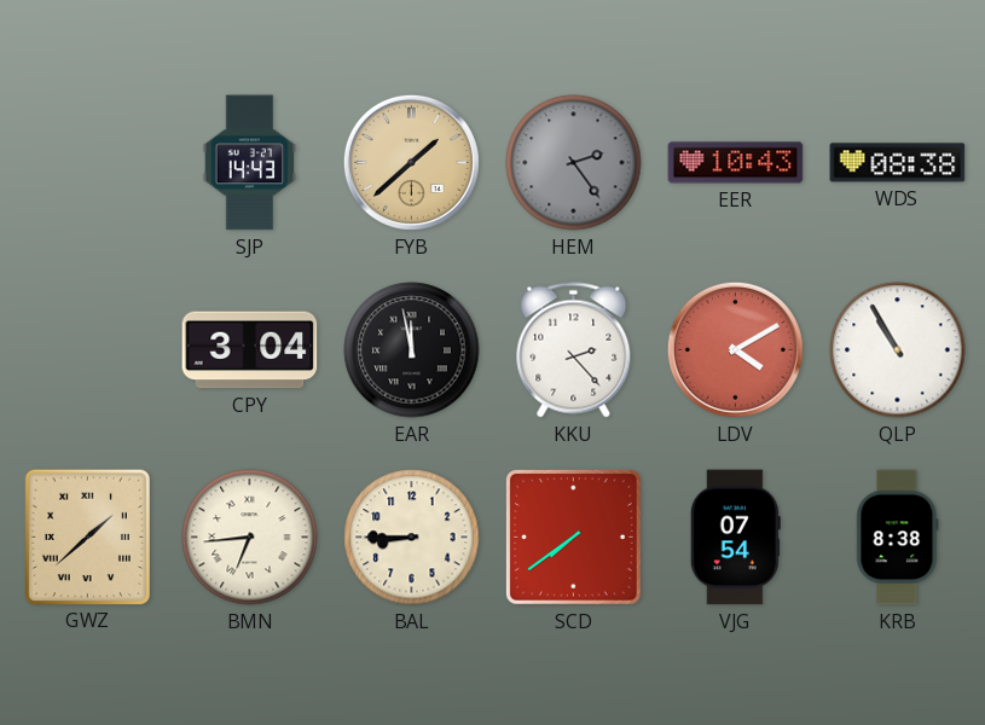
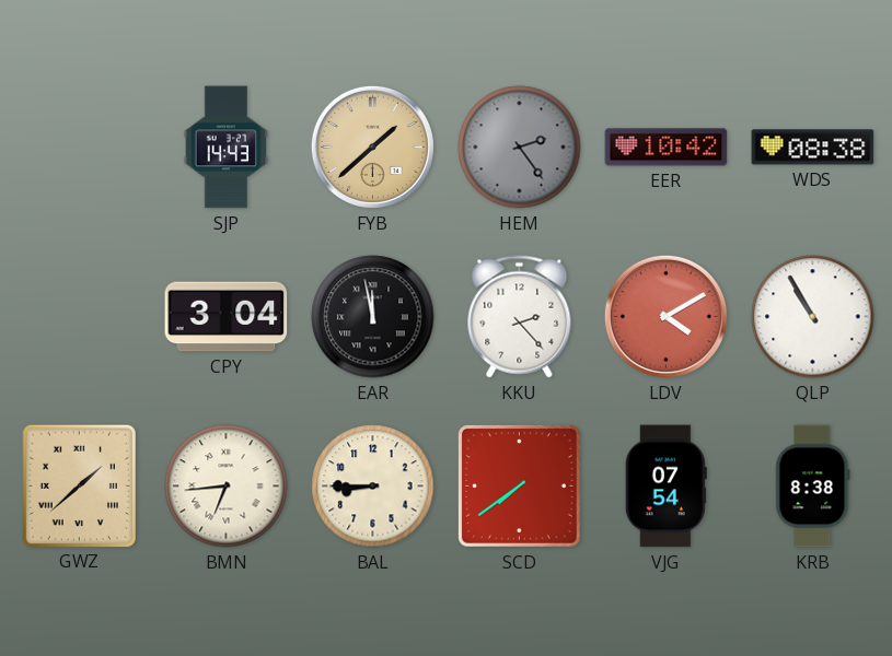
EER: 10:43 -> 10:42
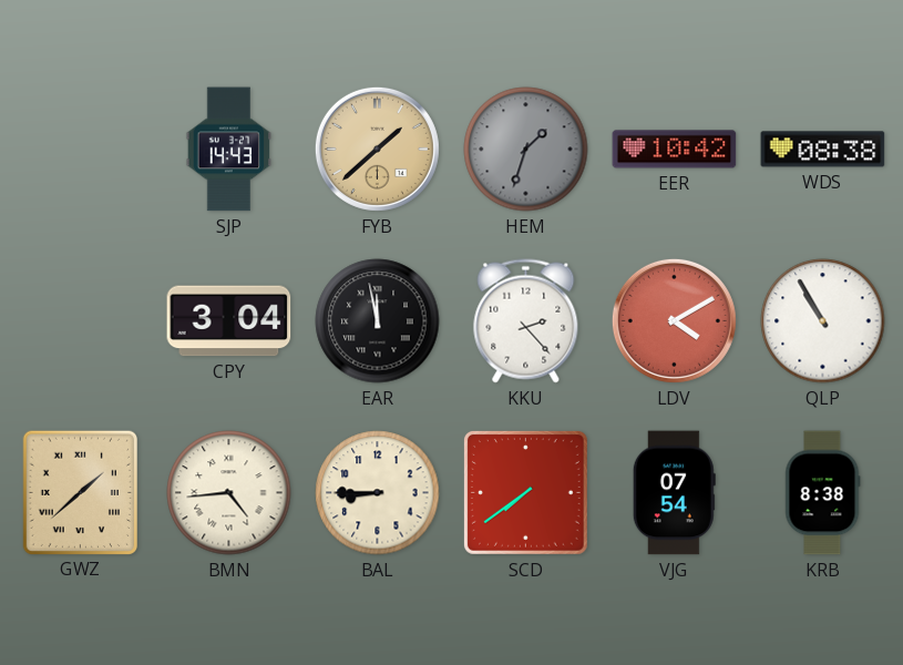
HEM: 2:24 -> 1:33
BMN: 6:44 -> 4:44
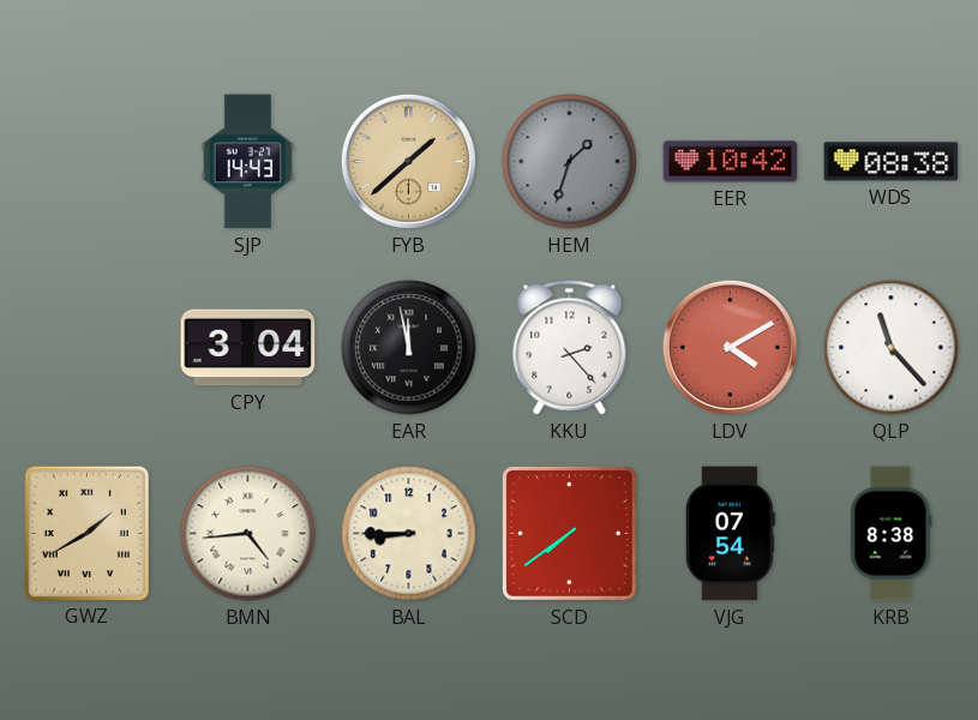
QLP: 10:55 -> 11:23
GWZ: 1:38 -> 1:40
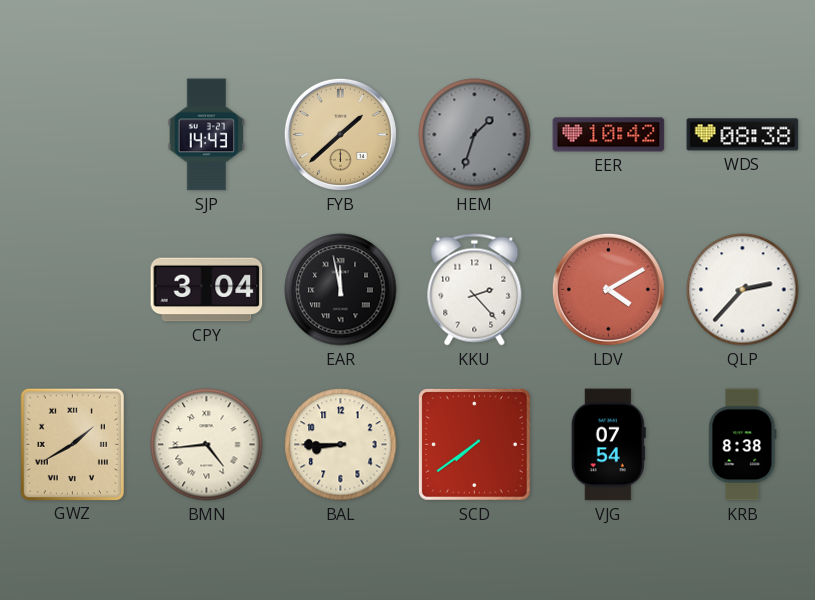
QLP: 11:23 -> 2:37
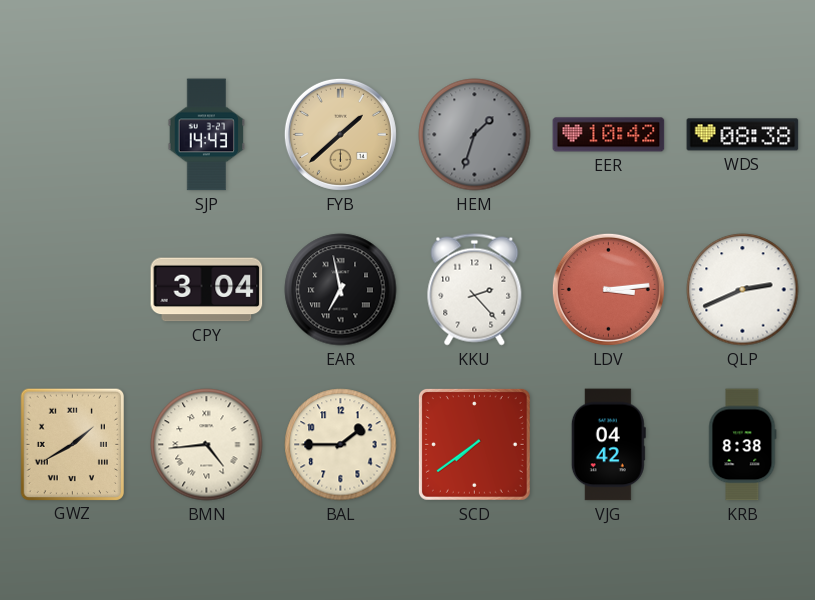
EAR: 11:58 -> 6:58
LDV: 4:10 -> 3:14
QLP: 2:37 -> 2:41
BAL: 8:45 -> 1:45
VJG: 07:54 -> 04:42
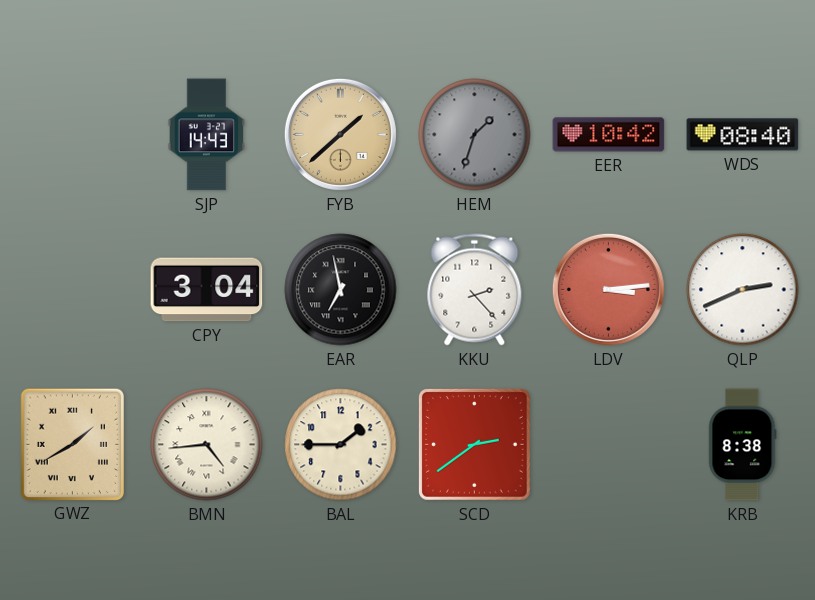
WDS: 08:38 -> 08:40
SCD: 7:39 -> 2:39
VJG: 04:42 -> none
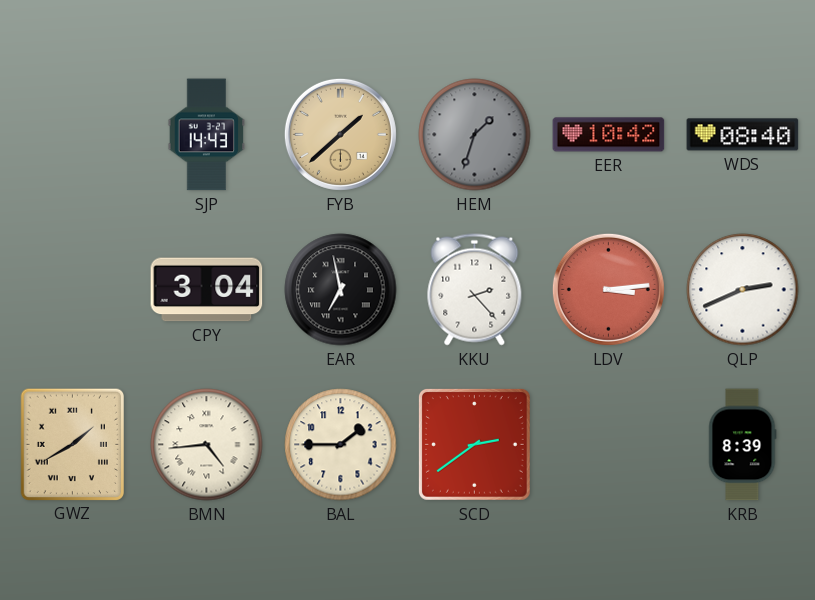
KRB: 8:38 -> 8:39
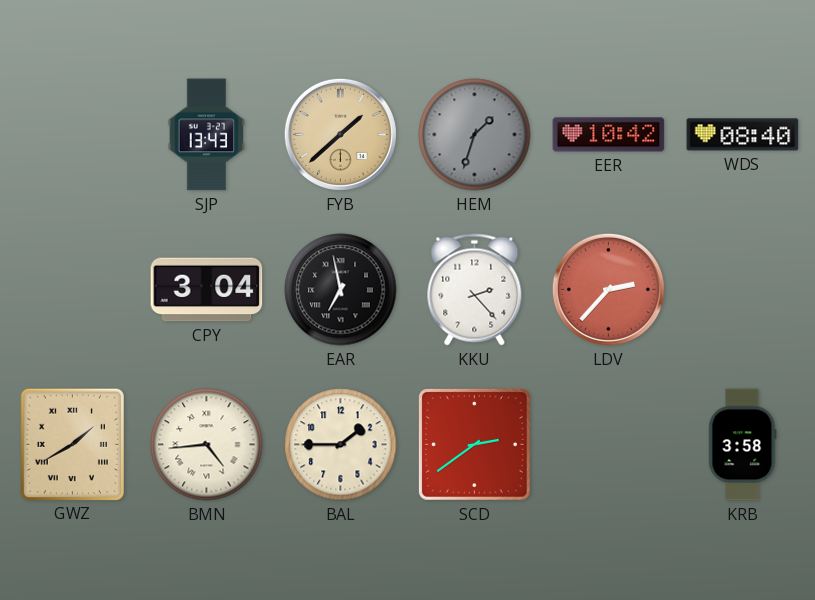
SJP: 14:43 -> 13:43
LDV: 3:14 -> 2:37
QLP: 2:41 -> none
KRB: 8:39 -> 3:58
